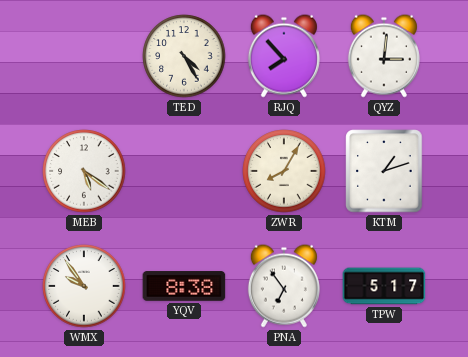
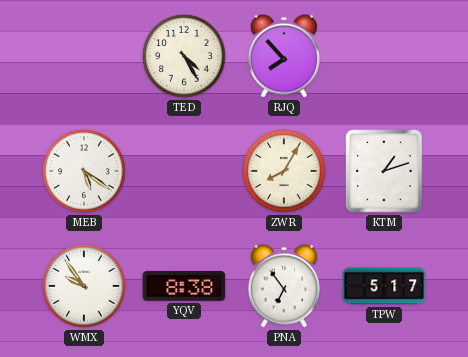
QYZ: 3:01 -> none
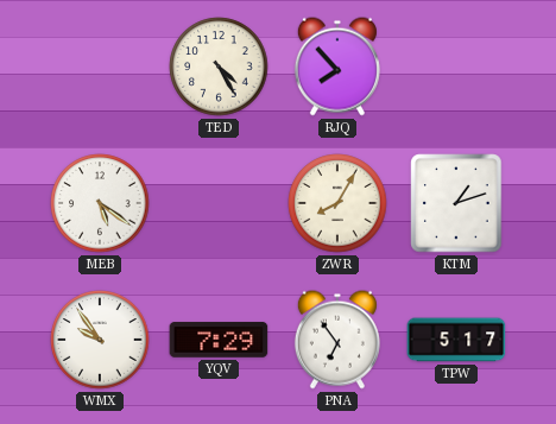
YQV: 8:38 -> 7:29
